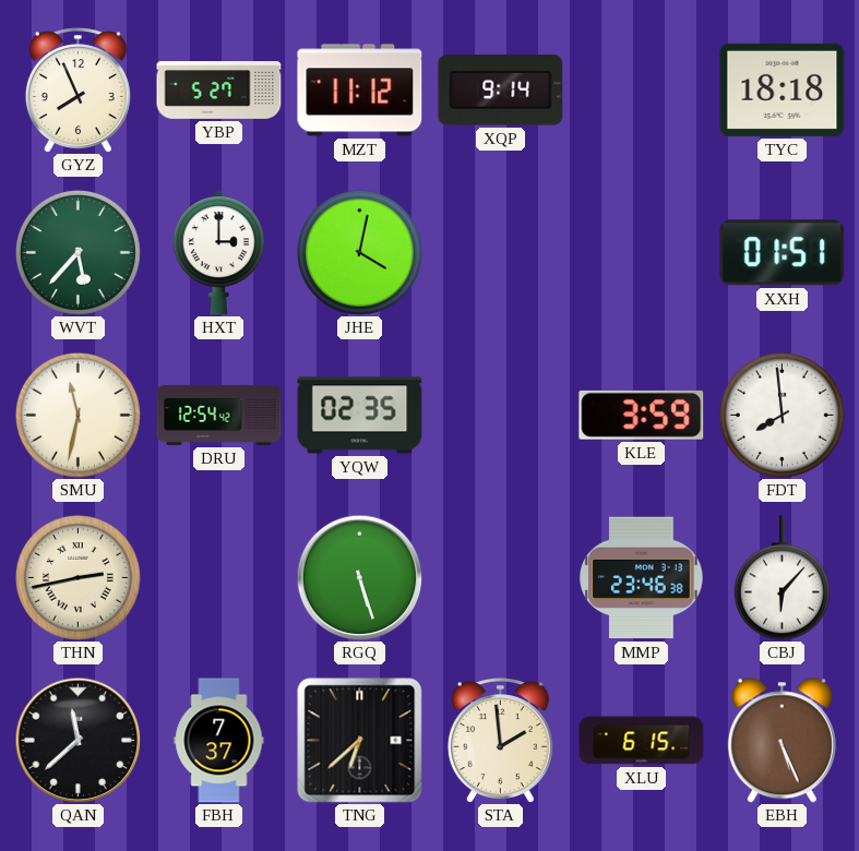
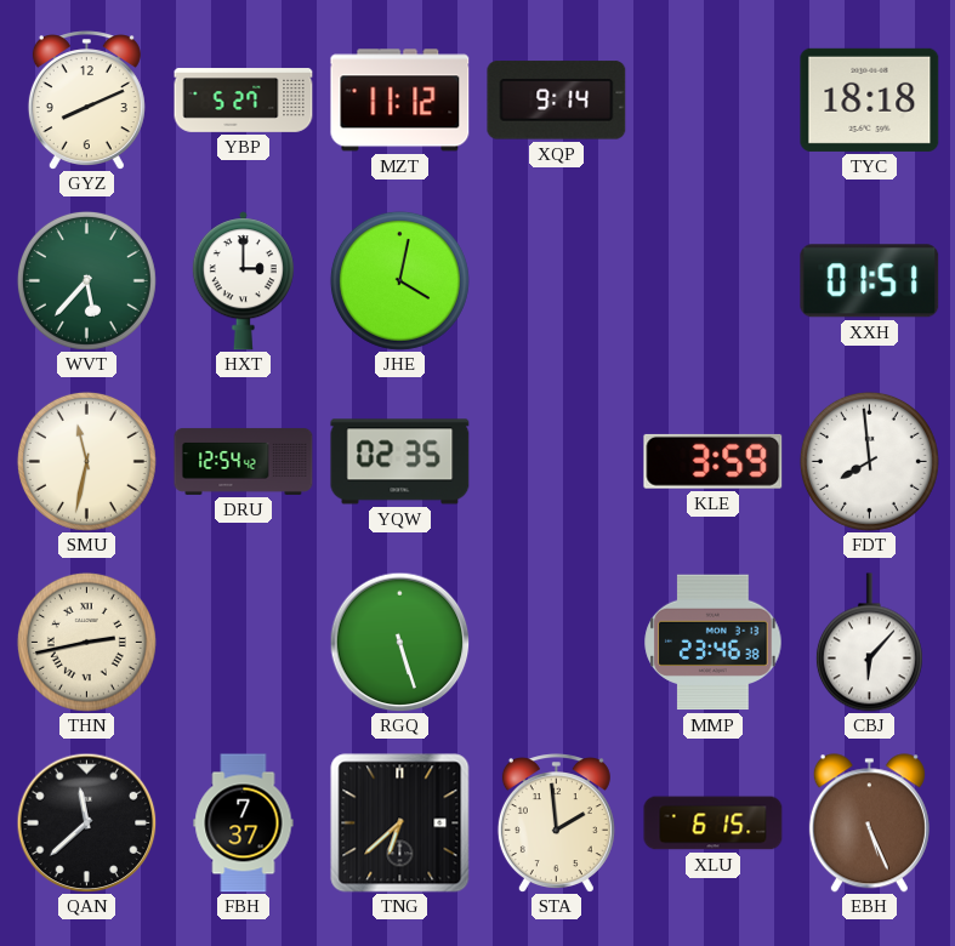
GYZ: 7:56 -> 8:11
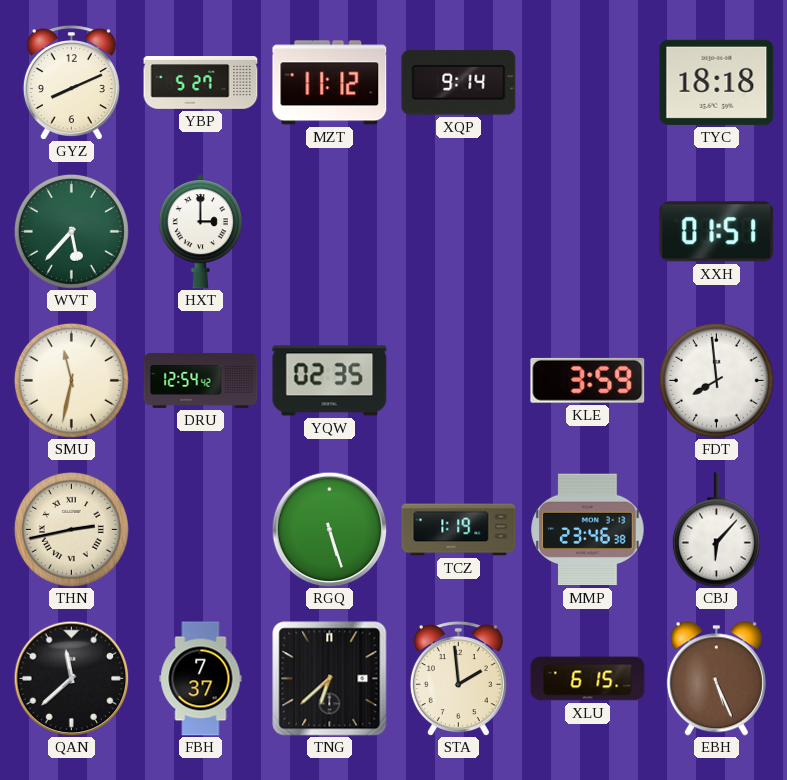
JHE: 4:02 -> none
TCZ: none -> 1:19
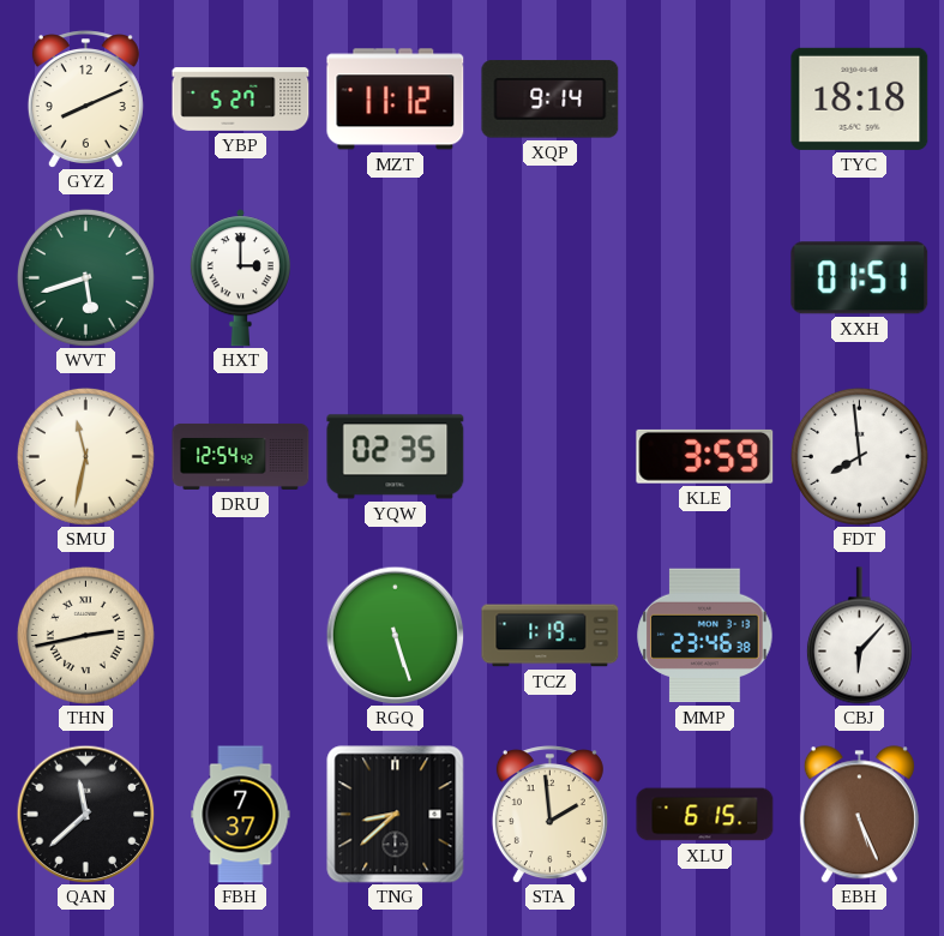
WVT: 5:37 -> 5:42
TNG: 6:38 -> 8:38
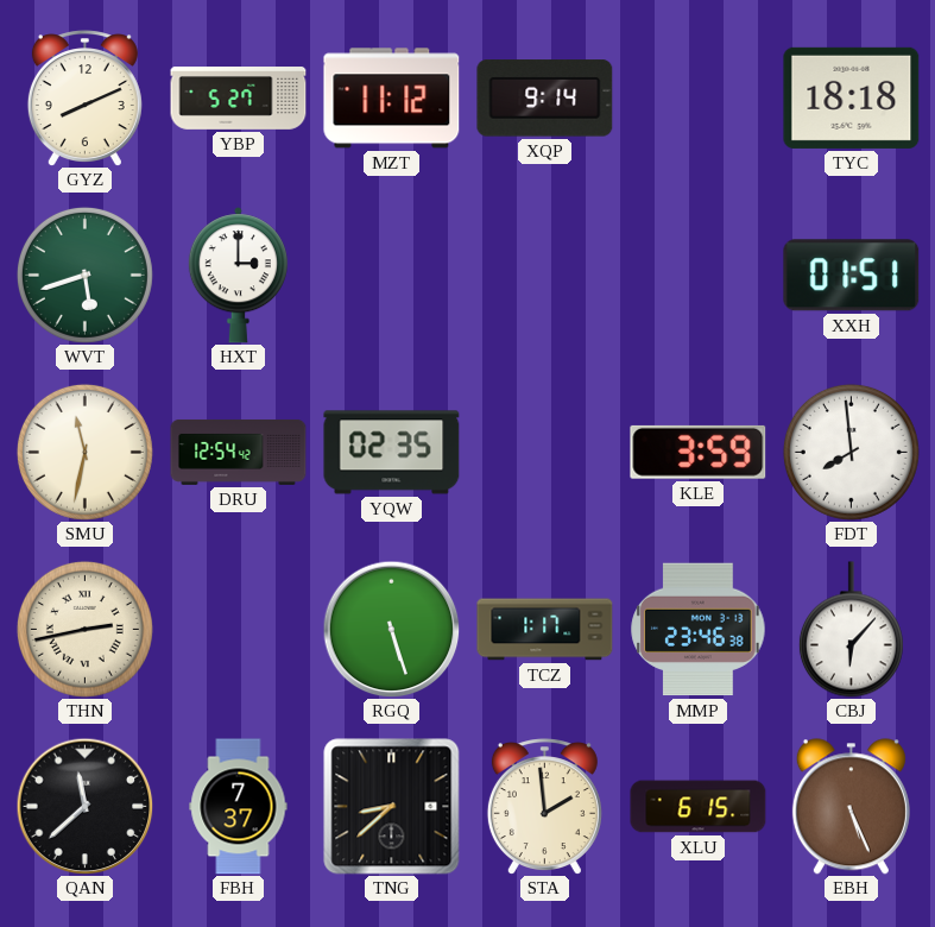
TCZ: 1:19 -> 1:17
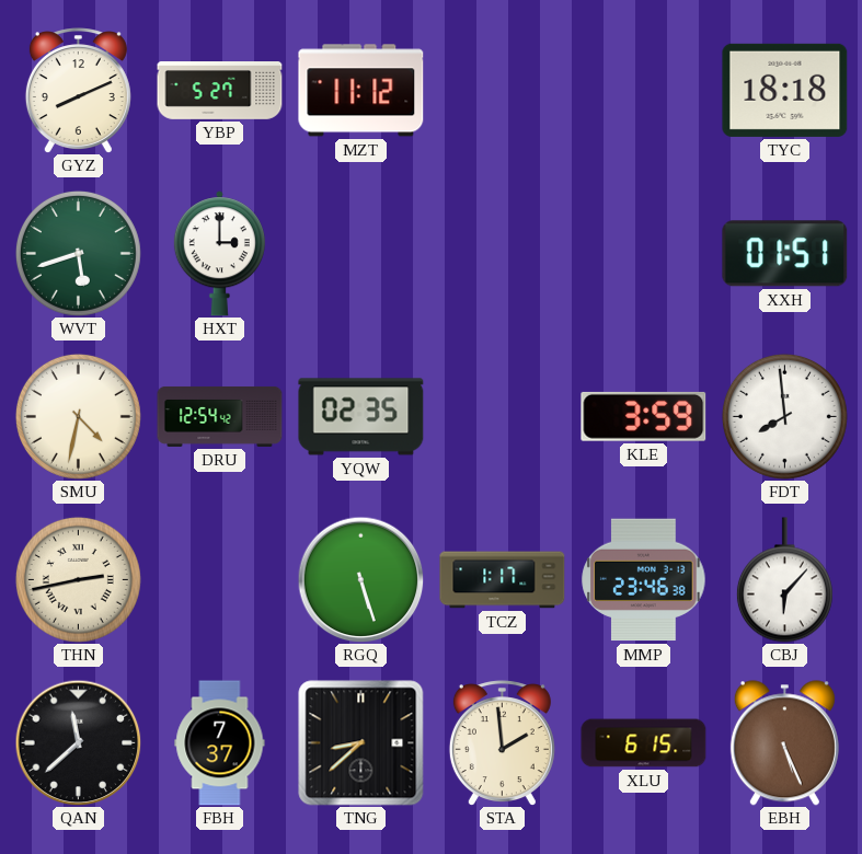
XQP: 9:14 -> none
SMU: 11:32 -> 4:32
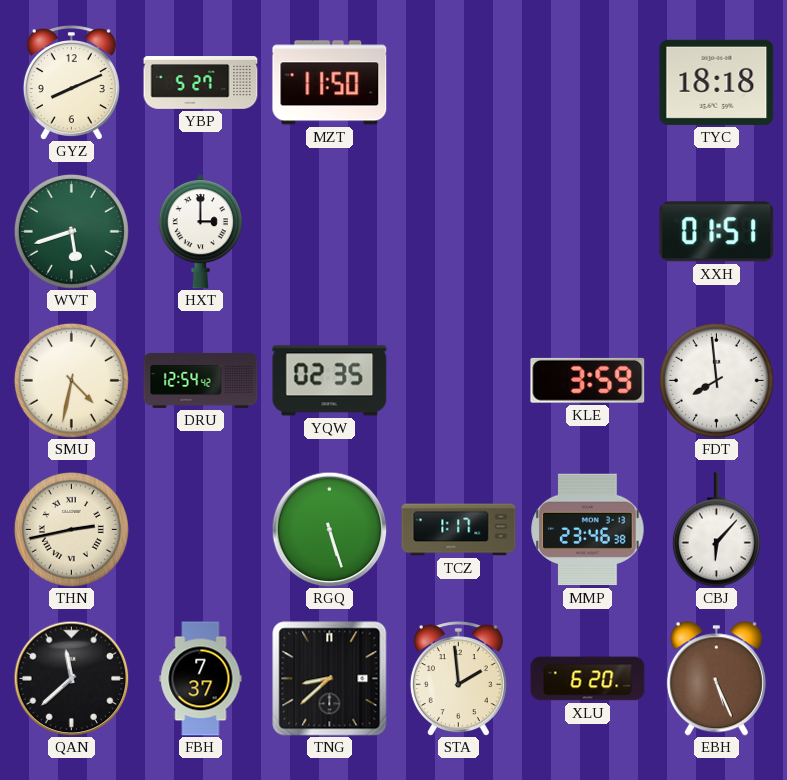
MZT: 11:12 -> 11:50
XLU: 6:15 -> 6:20
